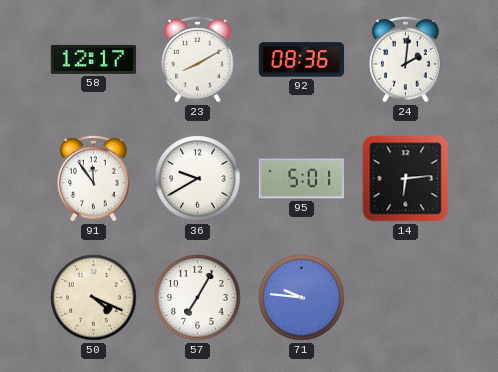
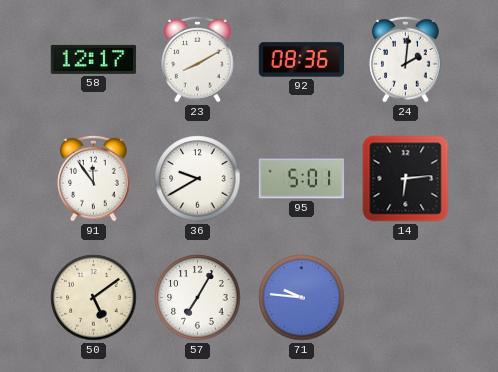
50: 4:19 -> 5:09
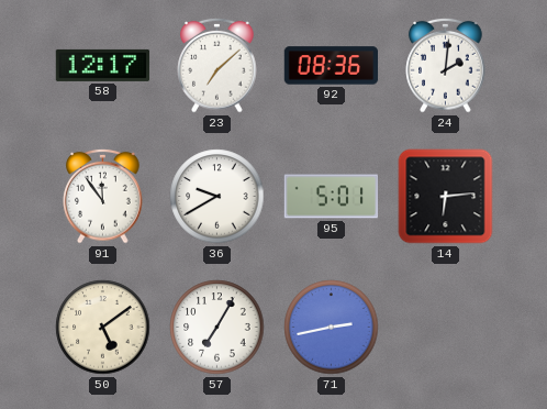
23: 8:10 -> 7:08
71: 9:46 -> 2:43
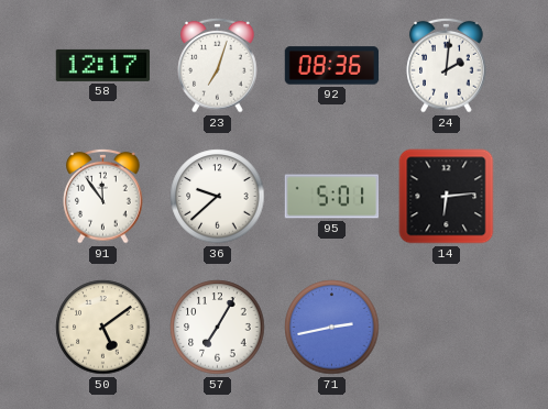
23: 7:08 -> 7:03
36: 9:40 -> 9:38
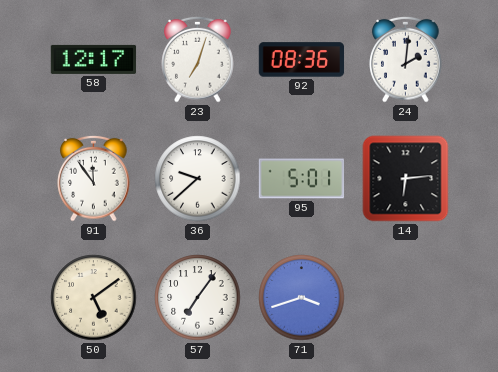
57: 7:05 -> 7:06
71: 2:43 -> 3:42
